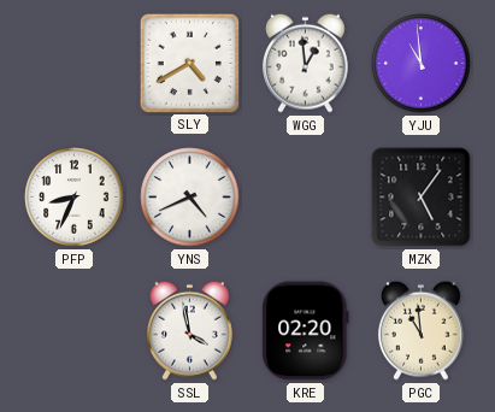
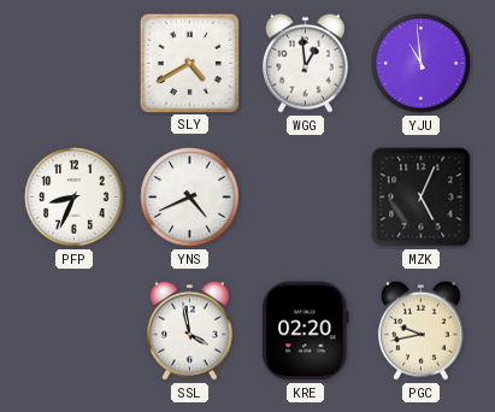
MZK: 5:06 -> 5:04
PGC: 10:59 -> 9:43
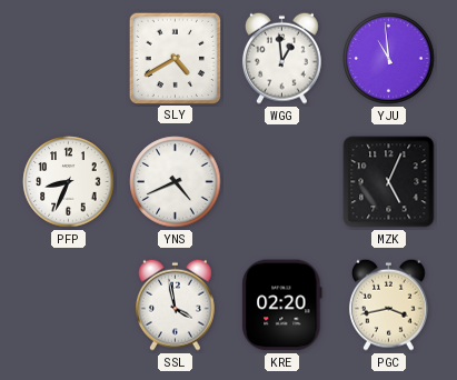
PGC: 9:43 -> 3:43
